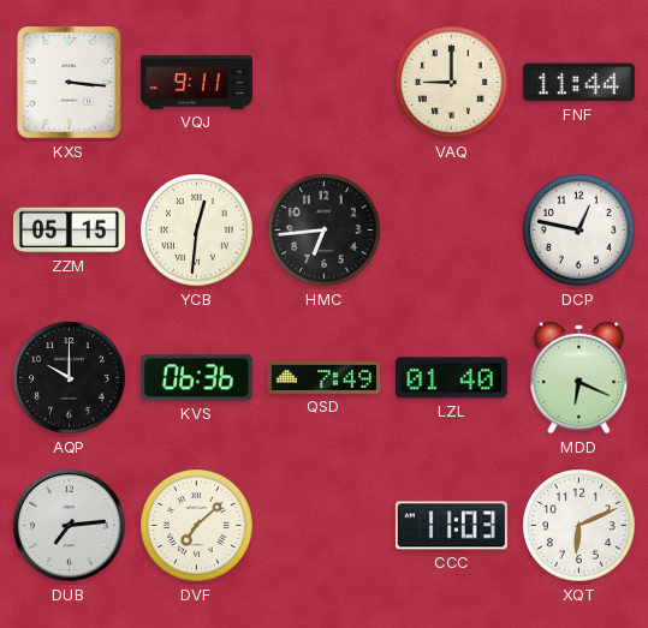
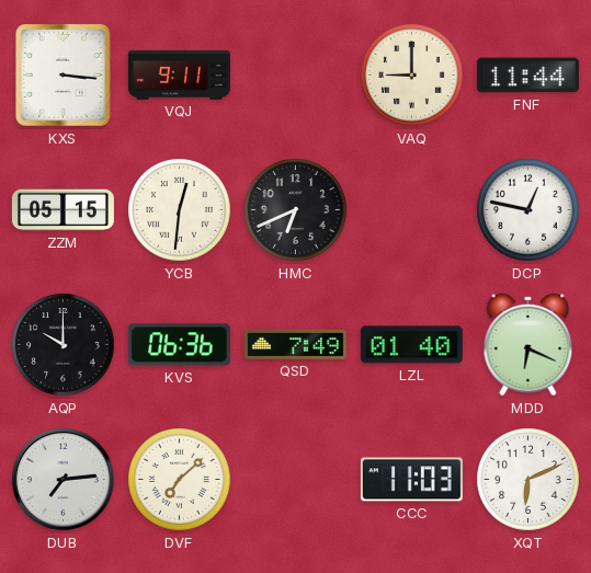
HMC: 6:44 -> 6:41
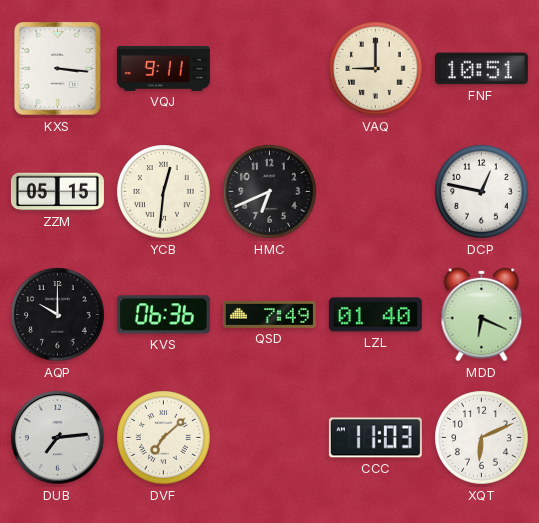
FNF: 11:44 -> 10:51
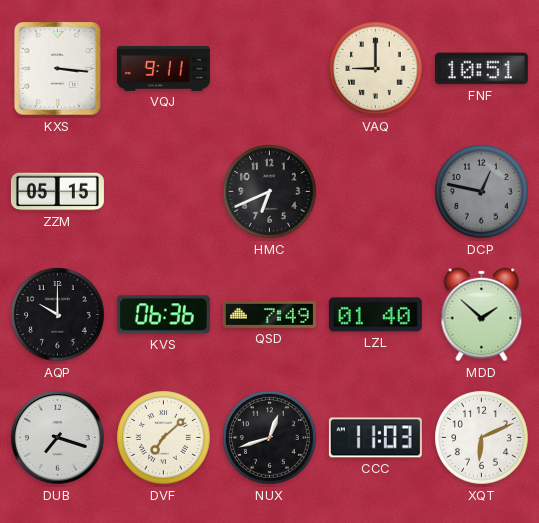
YCB: 12:31 -> none
DCP dial: white -> grey
MDD: 6:19 -> 1:52
DUB: 7:14 -> 7:18
NUX: none -> 12:42
